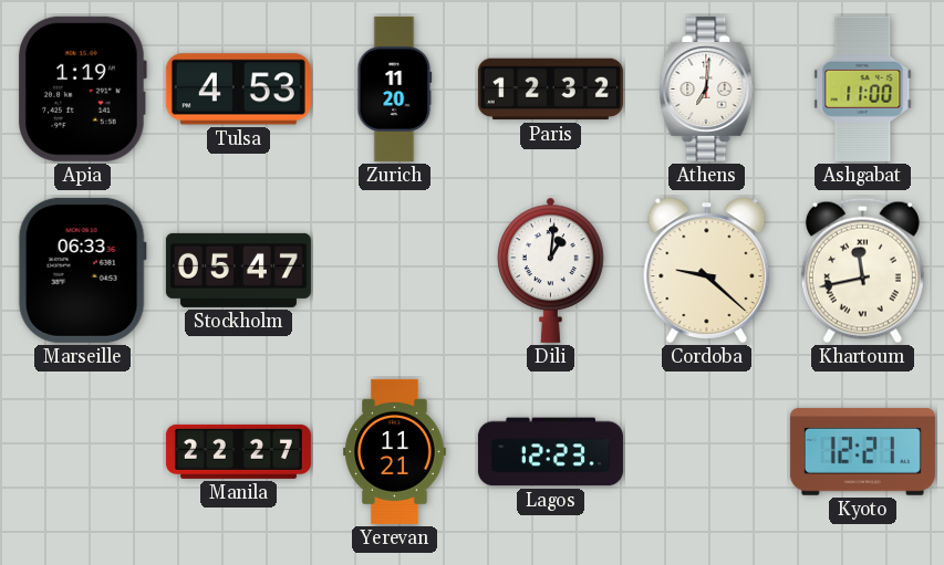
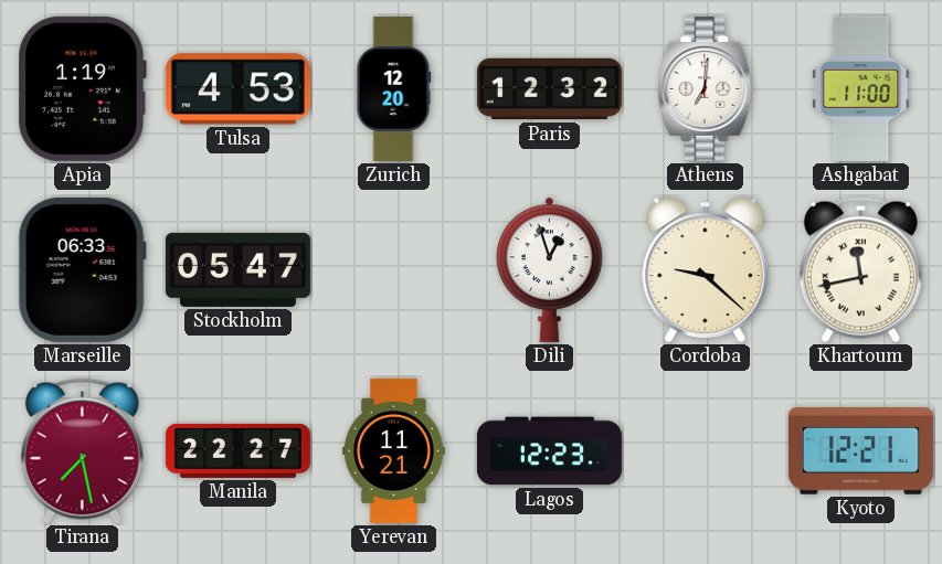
Zurich: 11:20 -> 12:20
Dili: 1:01 -> 12:57
Tirana: none -> 7:28
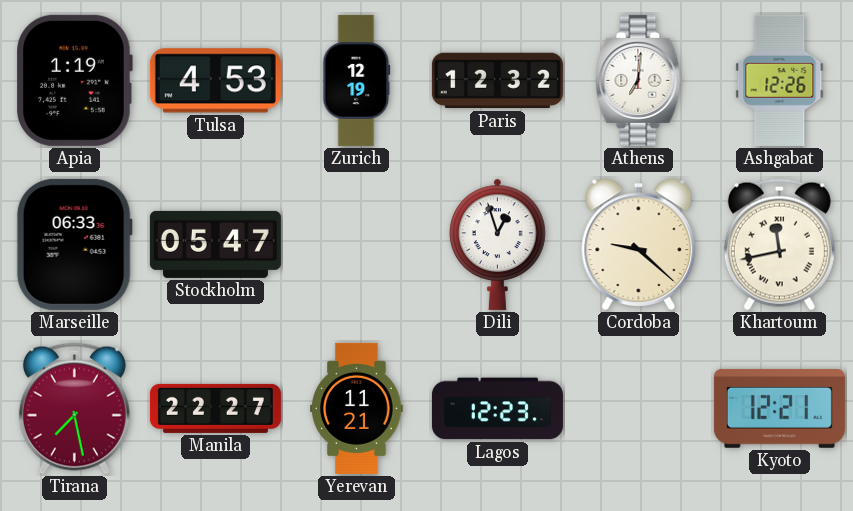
Zurich: 12:20 -> 12:19
Ashgabat: 11:00 -> 12:26
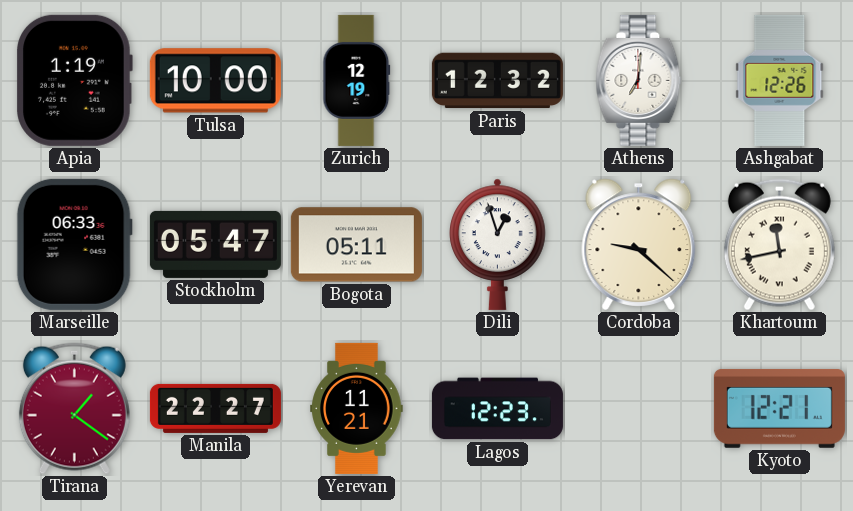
Tulsa: 4:53 -> 10:00
Bogota: none -> 05:11
Tirana: 7:28 -> 1:21
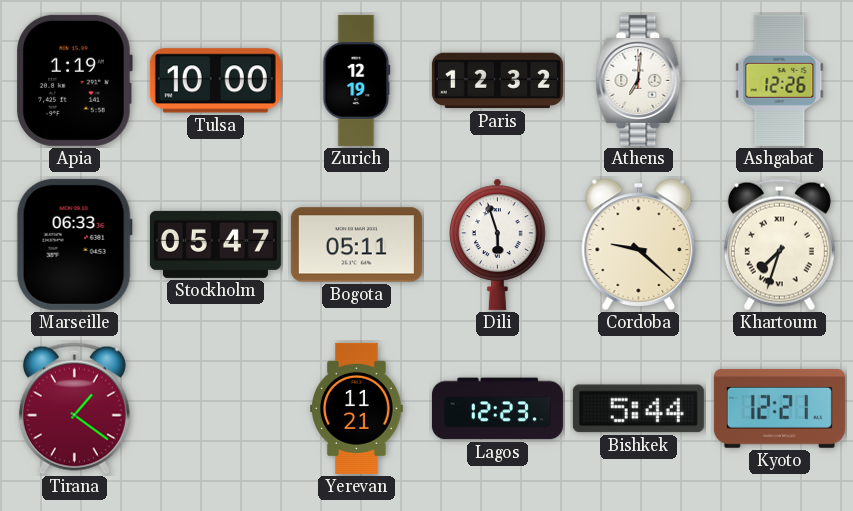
Dili: 12:57 -> 5:57
Khartoum: 11:43 -> 7:33
Manila: 22:27 -> none
Bishkek: none -> 5:44
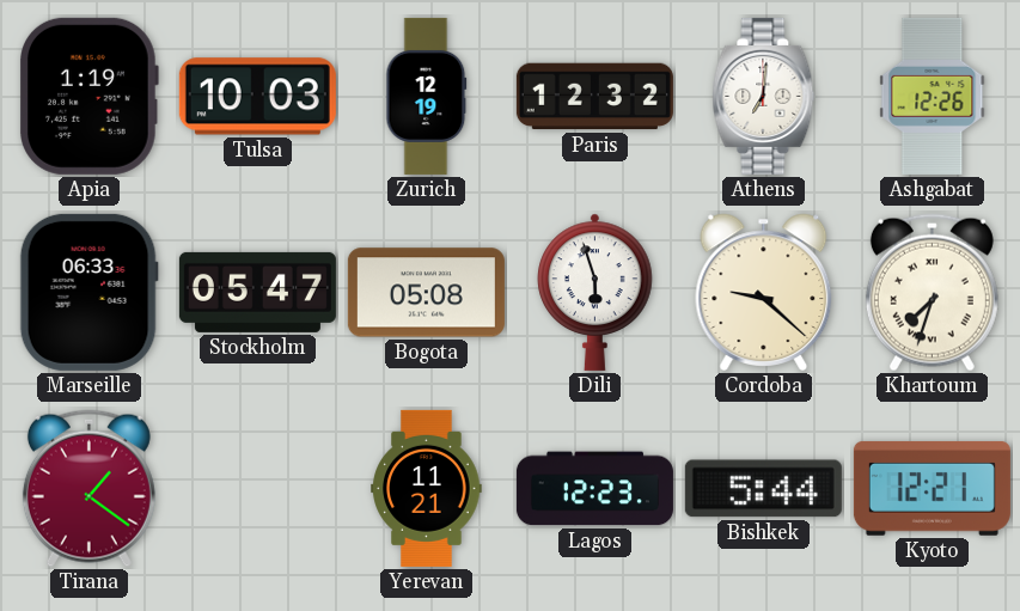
Tulsa: 10:00 -> 10:03
Bogota: 05:11 -> 05:08
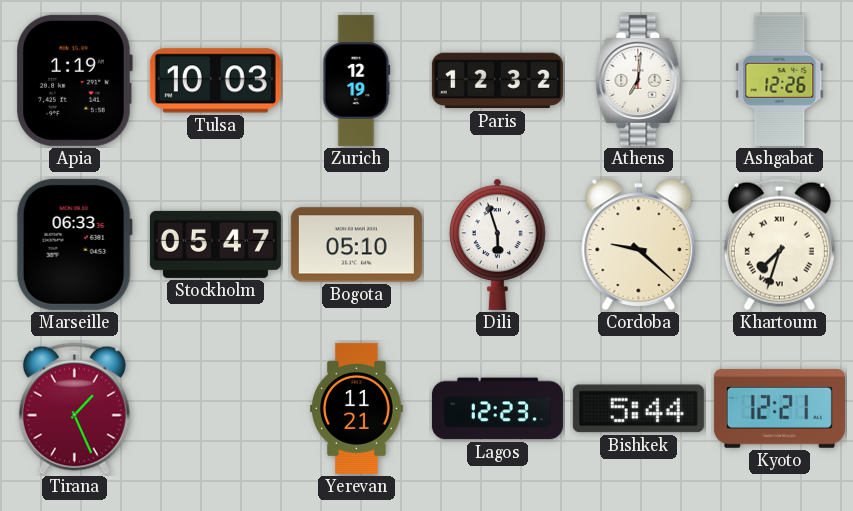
Bogota: 05:08 -> 05:10
Tirana: 1:21 -> 1:26
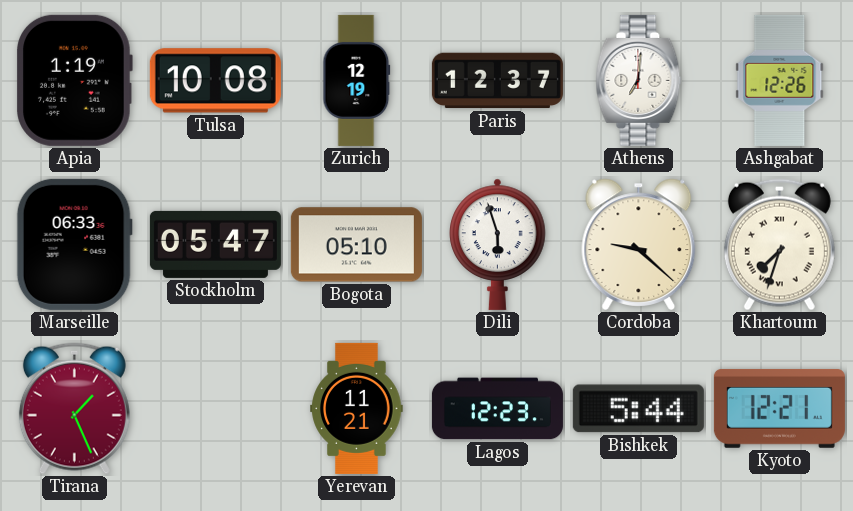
Tulsa: 10:03 -> 10:08
Paris: 12:32 -> 12:37
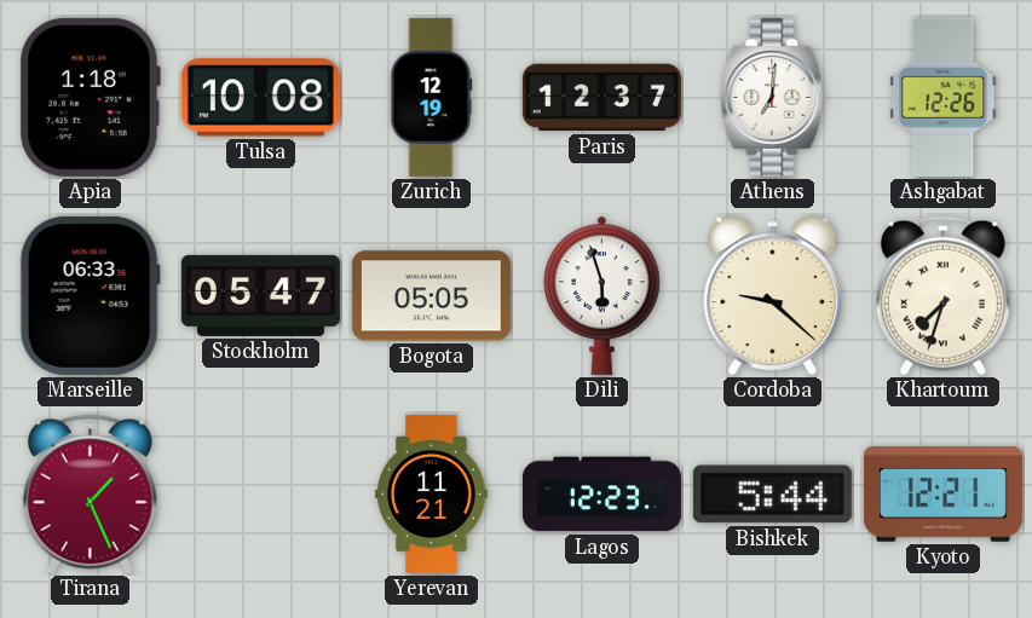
Apia: 1:19 -> 1:18
Bogota: 05:10 -> 05:05
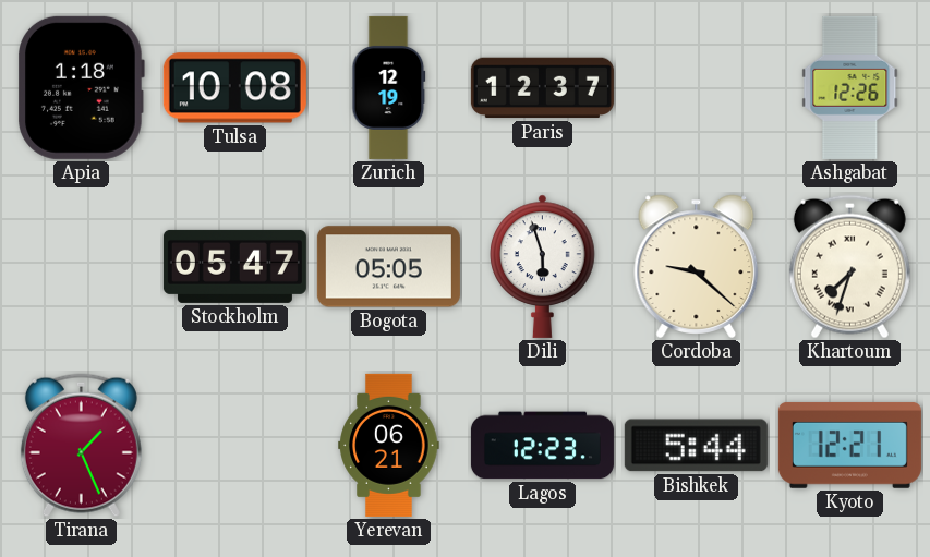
Athens: 7:01 -> none
Marseille: 06:33 -> none
Yerevan: 11:21 -> 06:21
